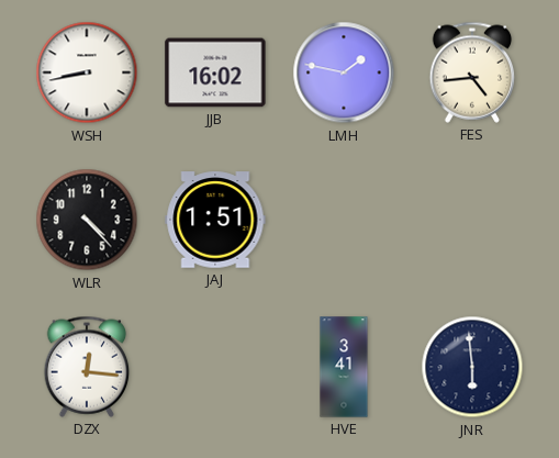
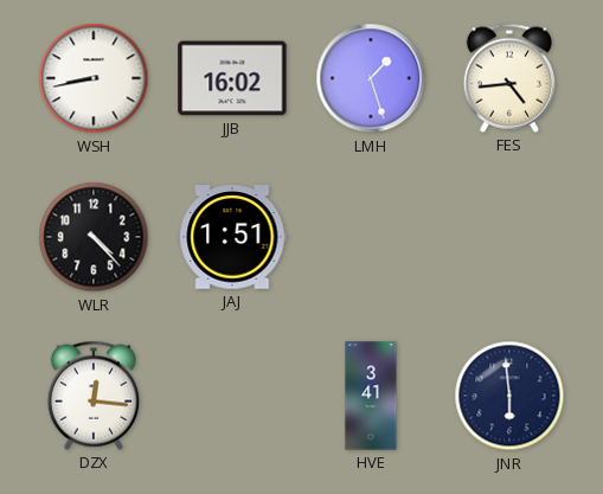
LMH: 1:47 -> 1:27
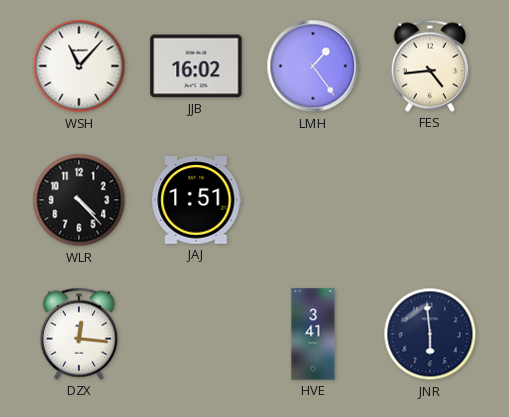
WSH: 8:43 -> 11:07
LMH: 1:27 -> 1:24
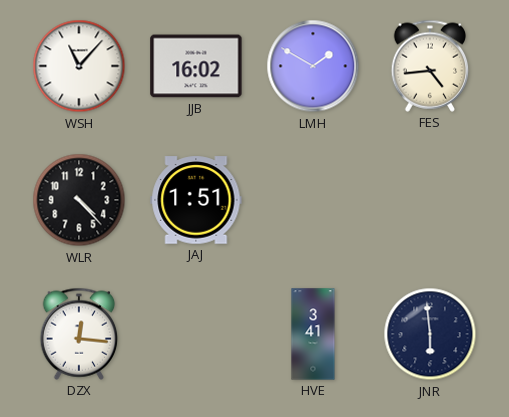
LMH: 1:24 -> 1:50
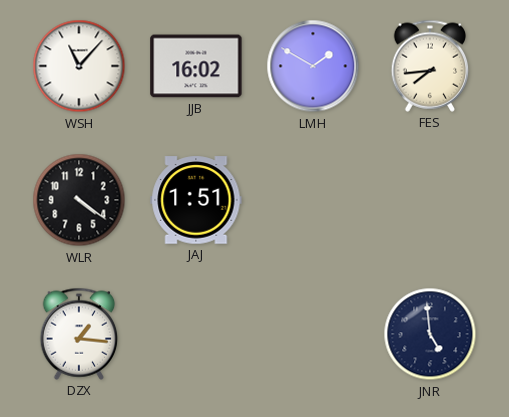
FES: 4:44 -> 7:44
WLR: 4:23 -> 4:21
DZX: 12:16 -> 1:16
HVE: 3:41 -> none
JNR: 5:59 -> 4:59
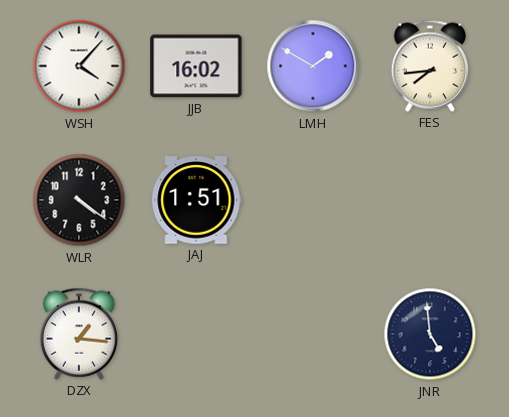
WSH: 11:07 -> 4:07
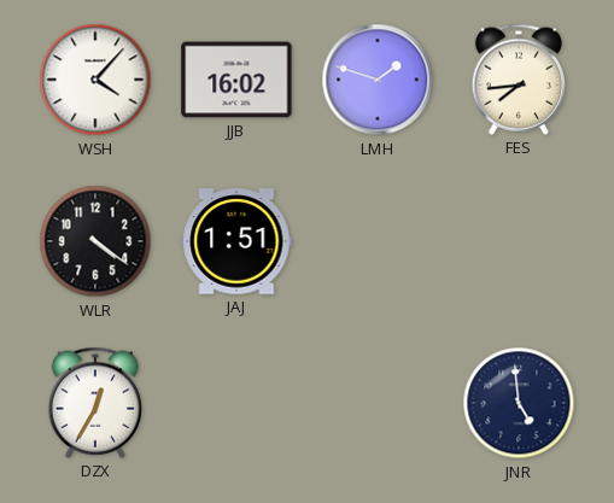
LMH: 1:50 -> 1:48
DZX: 1:16 -> 12:35
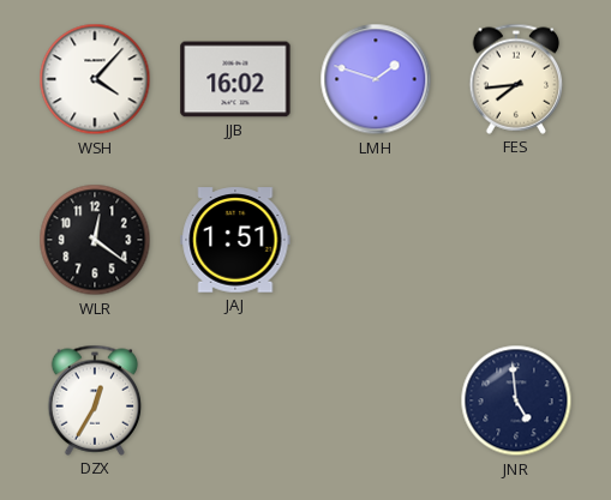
WLR: 4:21 -> 12:21
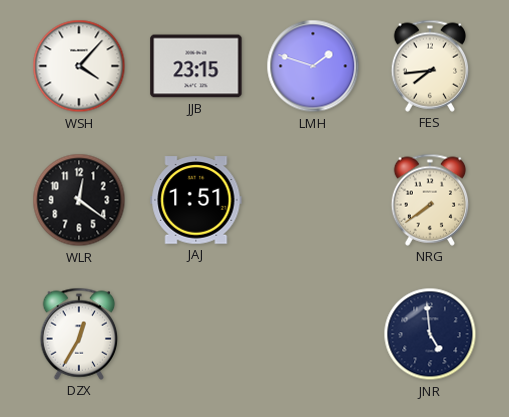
JJB: 16:02 -> 23:15
NRG: none -> 7:39
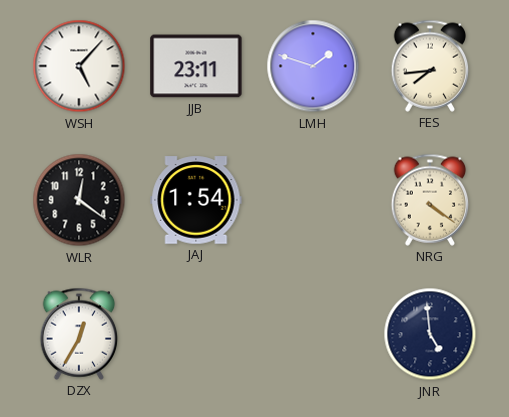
WSH: 4:07 -> 5:07
JJB: 23:15 -> 23:11
JAJ: 1:51 -> 1:54
NRG: 7:39 -> 4:21
